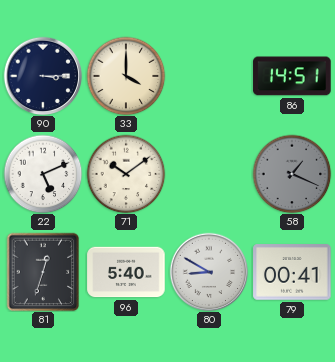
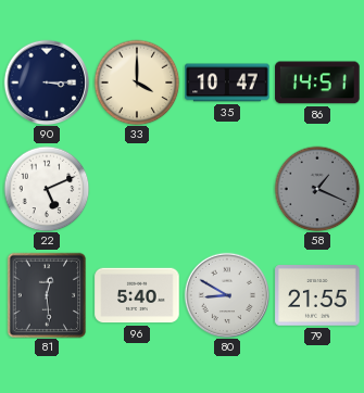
35: none -> 10:47
71: 10:09 -> none
81: 12:33 -> 12:29
79: 00:41 -> 21:55
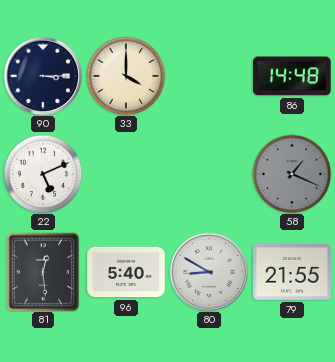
35: 10:47 -> none
86: 14:51 -> 14:48
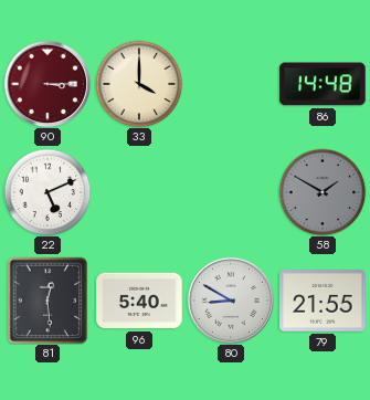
90 dial: navy -> burgundy
58: 1:19 -> 1:50
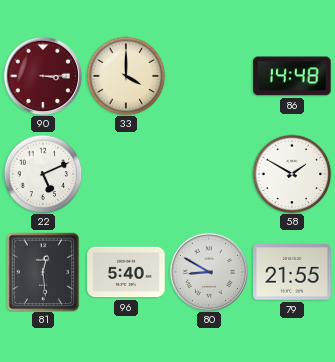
58 dial: grey -> white
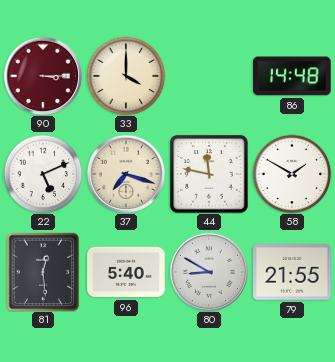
37: none -> 7:18
44: none -> 11:47
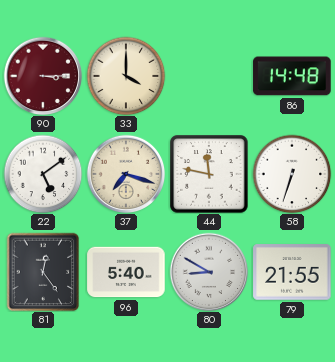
22: 5:11 -> 5:09
58: 1:50 -> 6:33
81: 12:29 -> 12:24
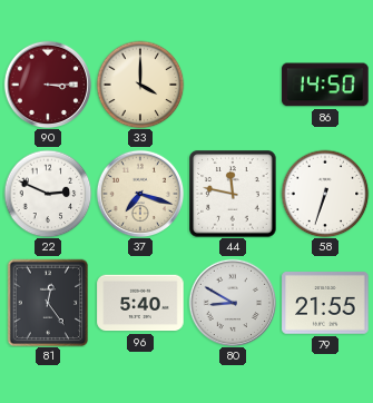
86: 14:48 -> 14:50
22: 5:09 -> 2:49
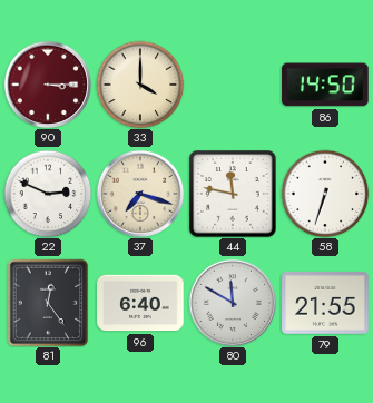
96: 5:40 -> 6:40
80: 8:50 -> 11:50
